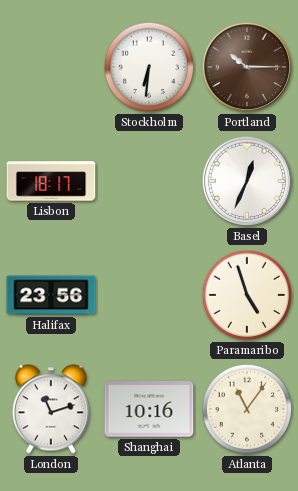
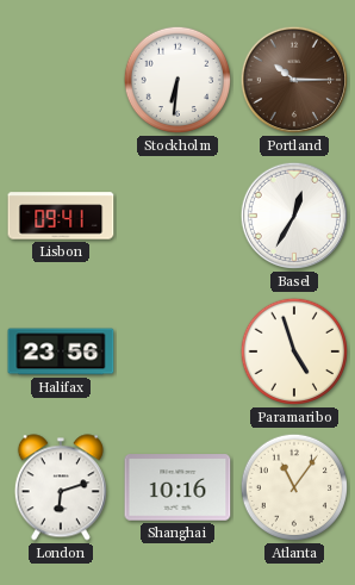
Lisbon: 18:17 -> 09:41
Basel: 12:34 -> 12:35
London: 11:12 -> 6:12
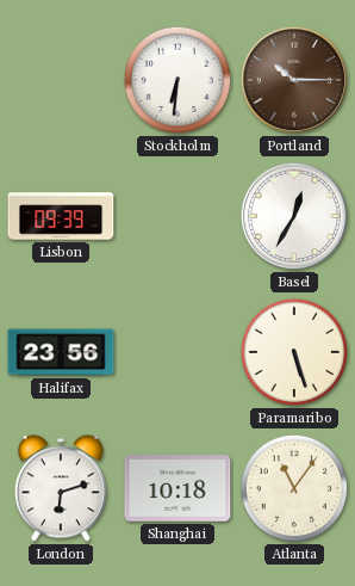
Lisbon: 09:41 -> 09:39
Paramaribo: 4:57 -> 5:27
Shanghai: 10:16 -> 10:18
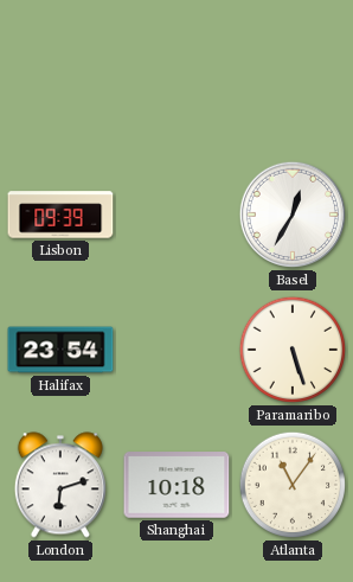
Stockholm: 6:31 -> none
Portland: 10:15 -> none
Halifax: 23:56 -> 23:54
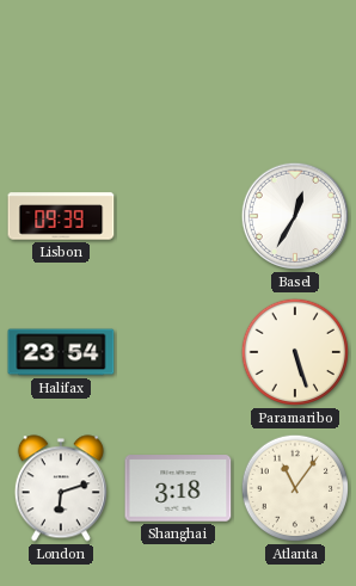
Shanghai: 10:18 -> 3:18
